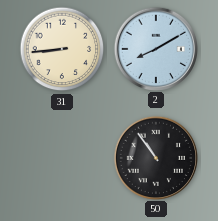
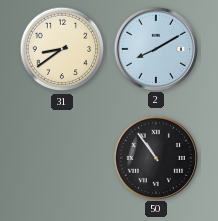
31: 8:44 -> 8:39
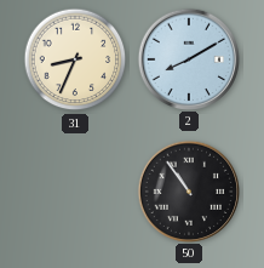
31: 8:39 -> 8:34
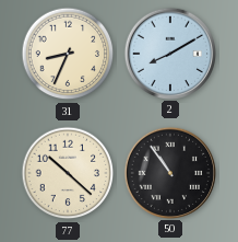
77: none -> 10:22
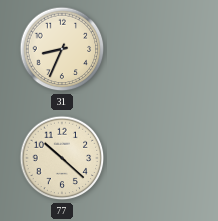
2: 8:10 -> none
50: 10:54 -> none
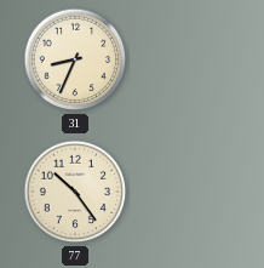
77: 10:22 -> 10:24
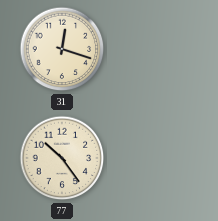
31: 8:34 -> 12:18
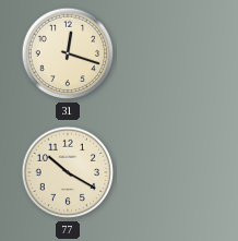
77: 10:24 -> 10:20
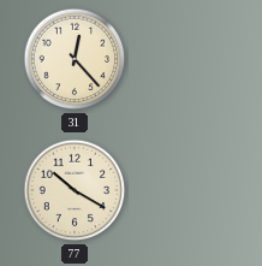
31: 12:18 -> 12:23
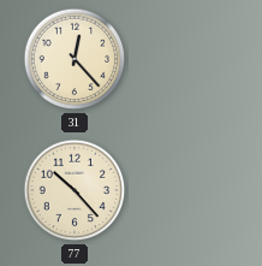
77: 10:20 -> 10:23
